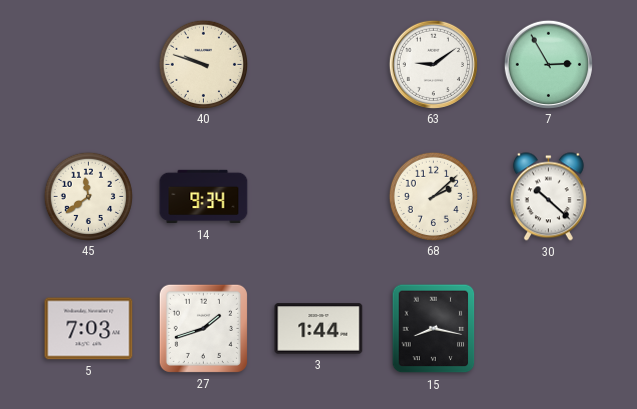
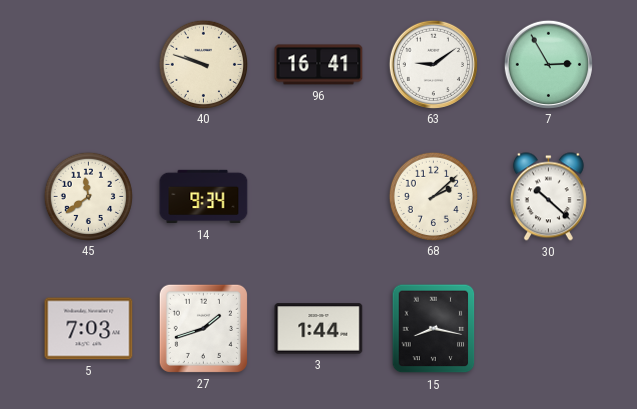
96: none -> 16:41
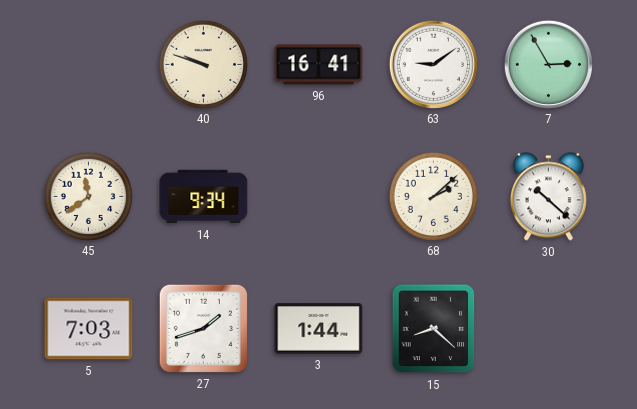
15: 8:17 -> 8:22
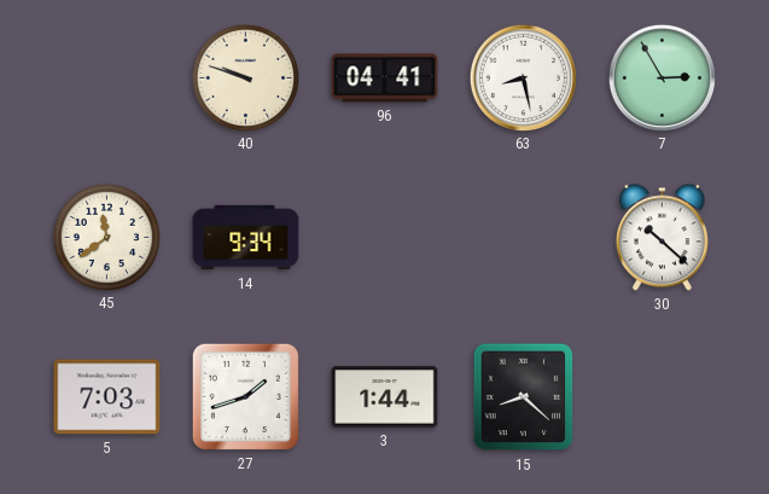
96: 16:41 -> 04:41
63: 9:09 -> 8:28
68: 2:08 -> none
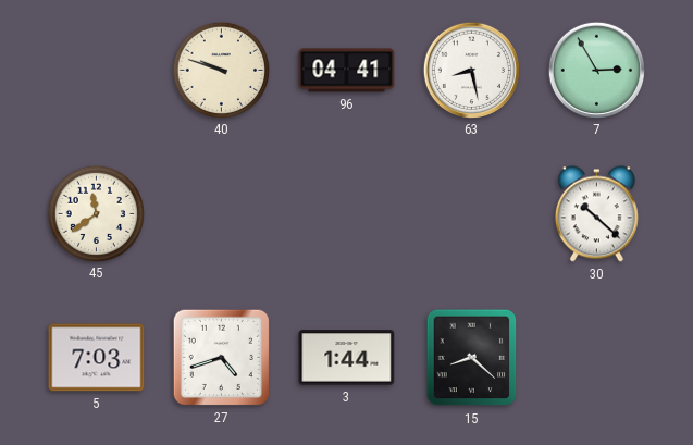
14: 9:34 -> none
27: 1:42 -> 4:42
